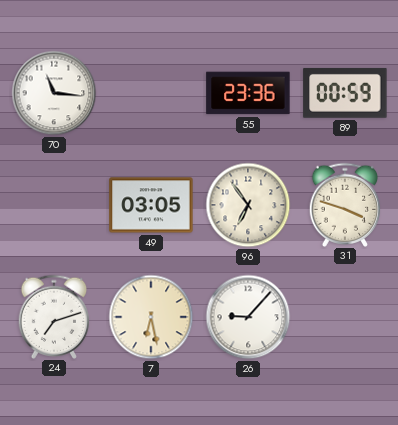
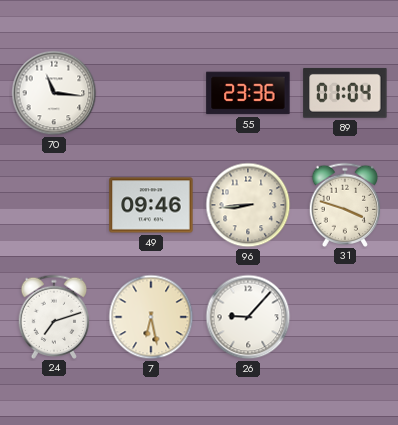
89: 00:59 -> 01:04
49: 03:05 -> 09:46
96: 6:54 -> 8:44
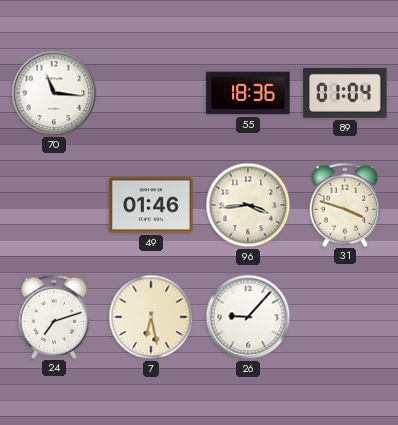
55: 23:36 -> 18:36
49: 09:46 -> 01:46
96: 8:44 -> 3:44
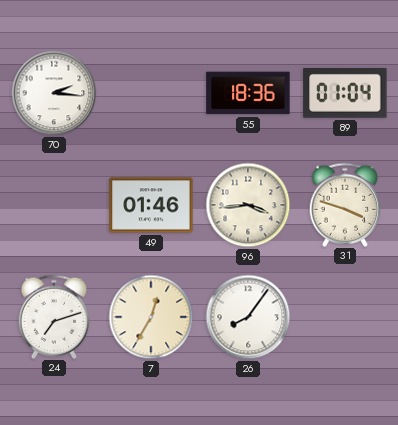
70: 11:16 -> 2:16
7: 6:28 -> 12:35
26: 9:07 -> 8:06
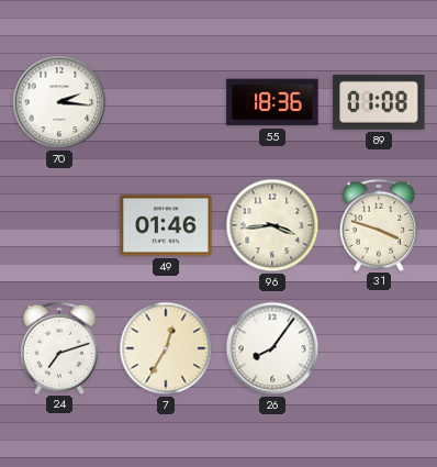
89: 01:04 -> 01:08
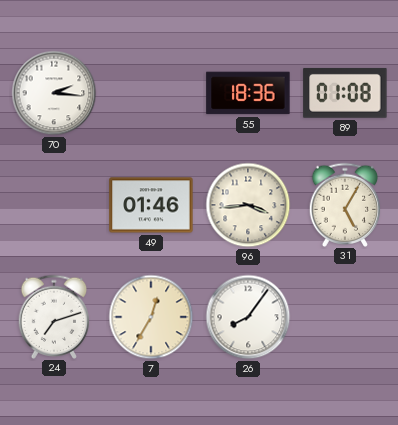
31: 3:48 -> 5:05
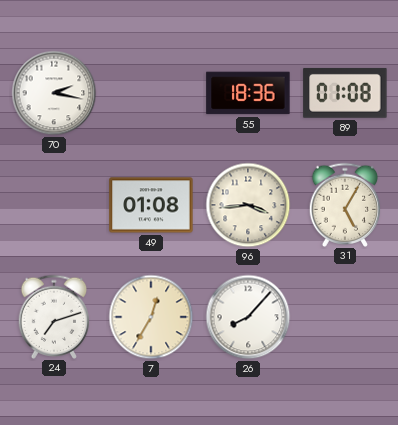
70: 2:16 -> 2:17
49: 01:46 -> 01:08
26: 8:06 -> 8:07
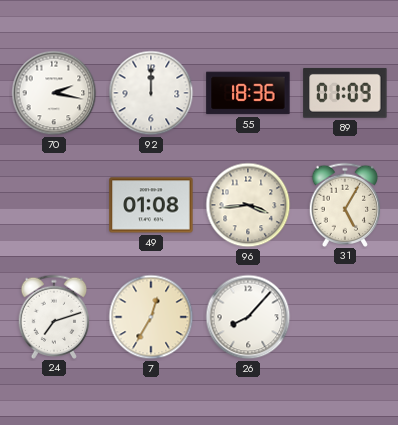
92: none -> 12:00
89: 01:08 -> 01:09
